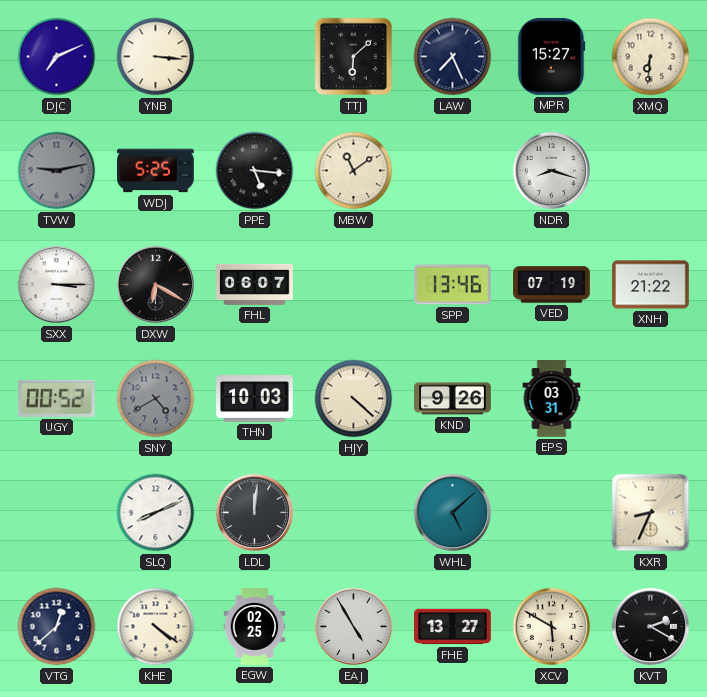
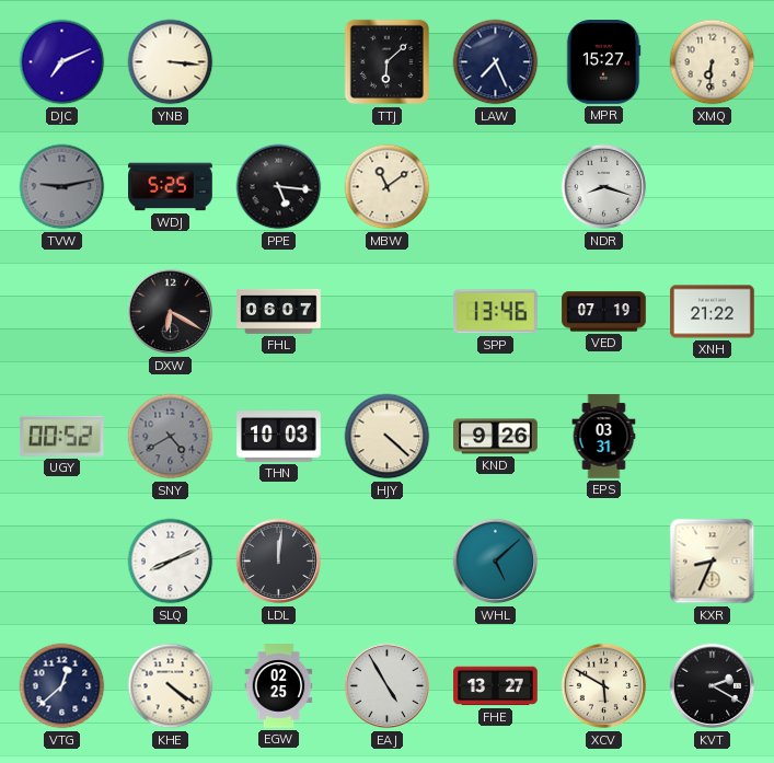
SXX: 3:15 -> none
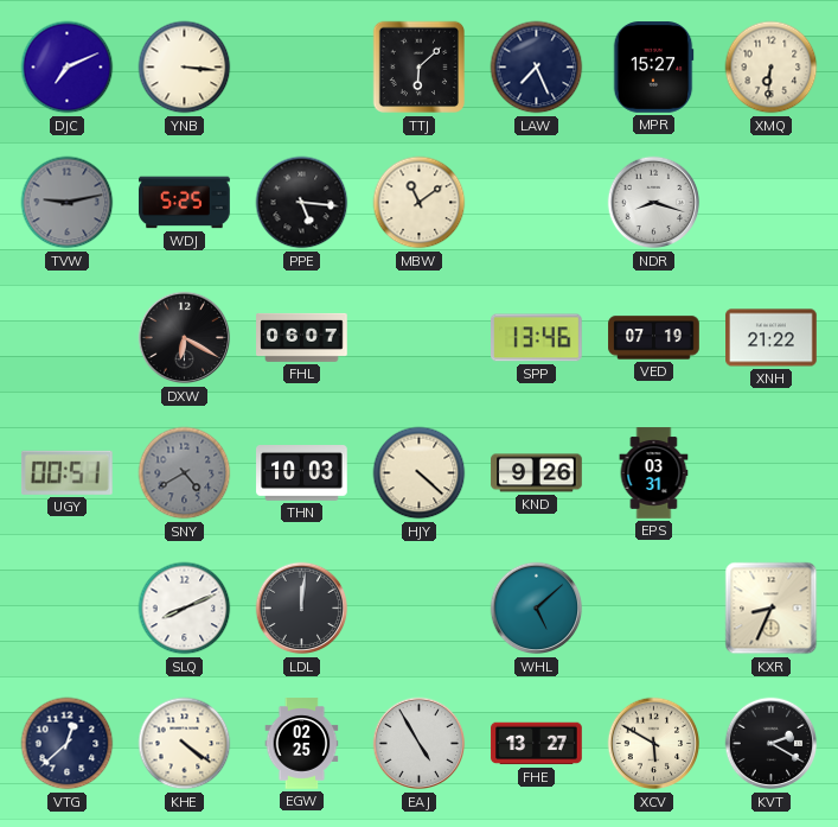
UGY: 00:52 -> 00:51
